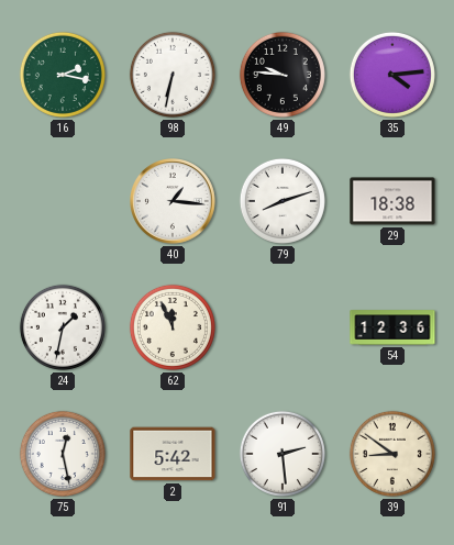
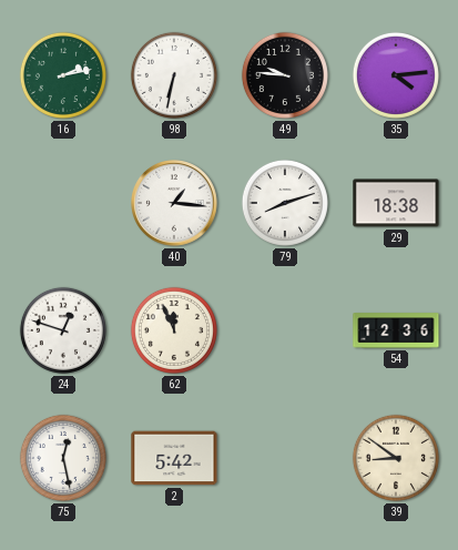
16: 2:17 -> 2:13
24: 1:32 -> 12:48
91: 2:29 -> none
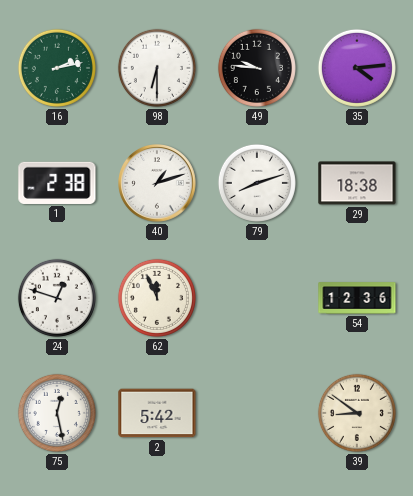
98: 6:32 -> 6:30
1: none -> 2:38
40: 1:16 -> 1:12
